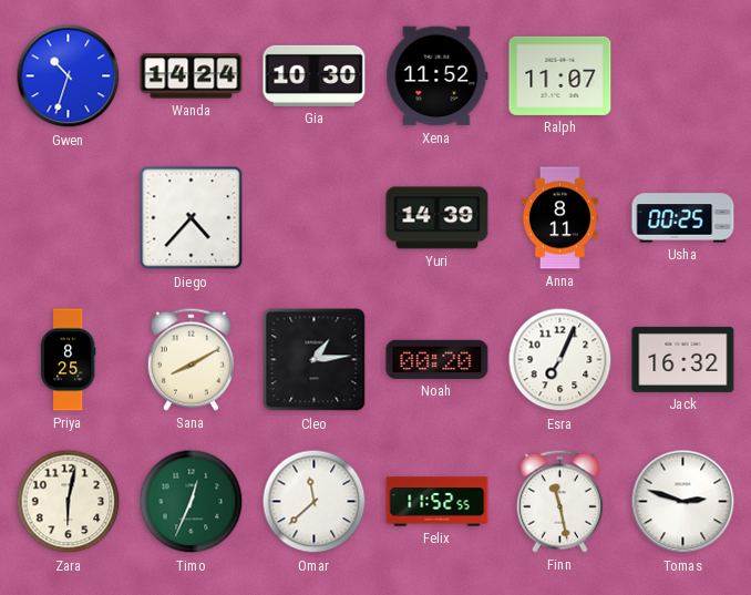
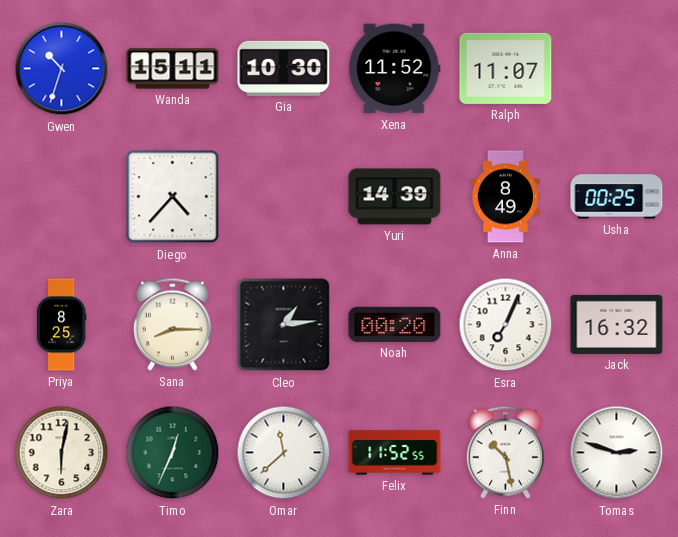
Wanda: 14:24 -> 15:11
Anna: 8:11 -> 8:49
Sana: 8:10 -> 8:15
Finn: 11:28 -> 10:28
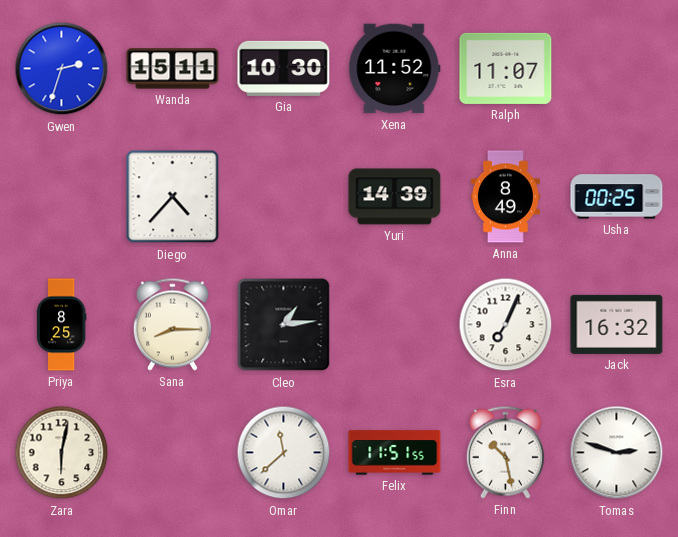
Gwen: 10:33 -> 2:33
Noah: 00:20 -> none
Timo: 12:34 -> none
Felix: 11:52 -> 11:51
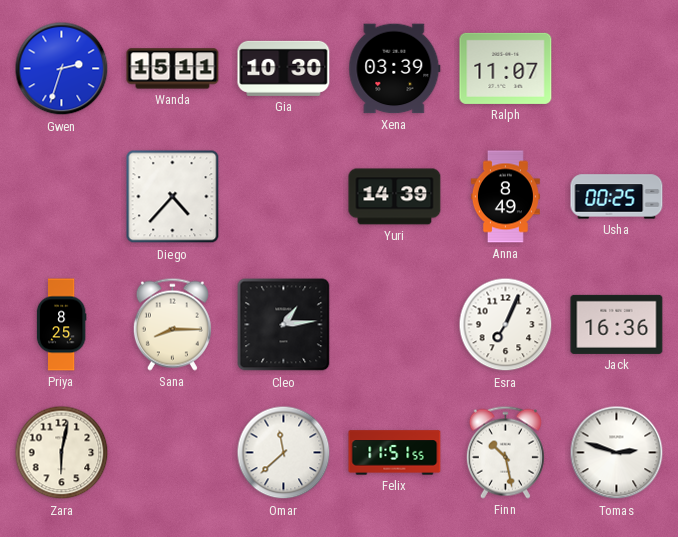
Xena: 11:52 -> 03:39
Jack: 16:32 -> 16:36
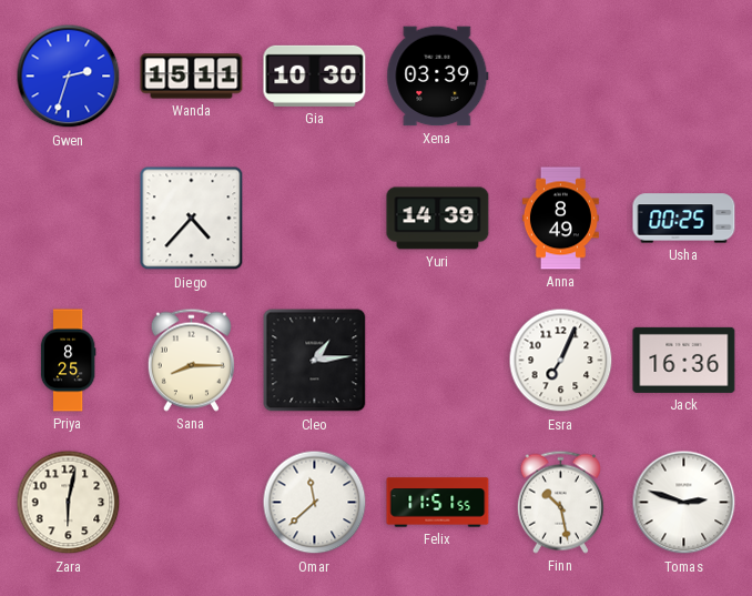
Ralph: 11:07 -> none
